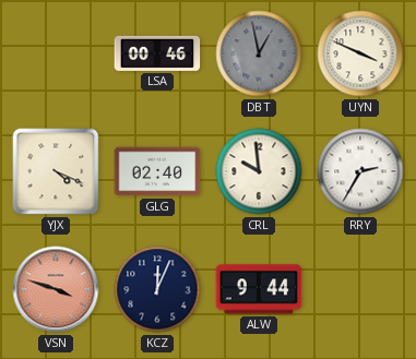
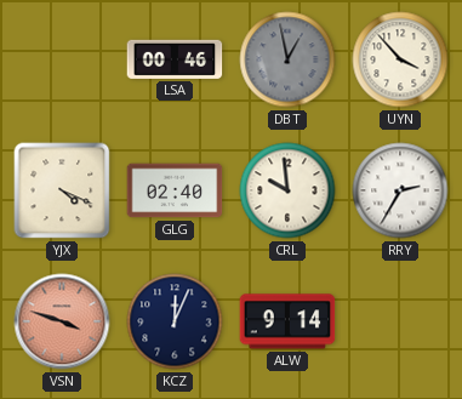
UYN: 3:49 -> 3:53
ALW: 9:44 -> 9:14
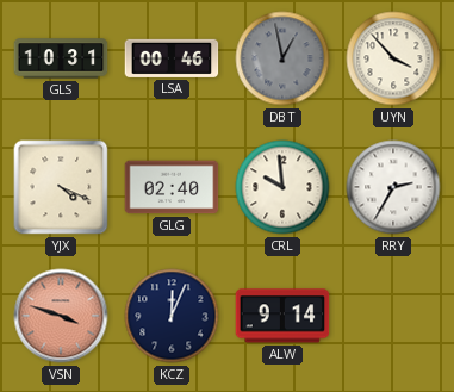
GLS: none -> 10:31
